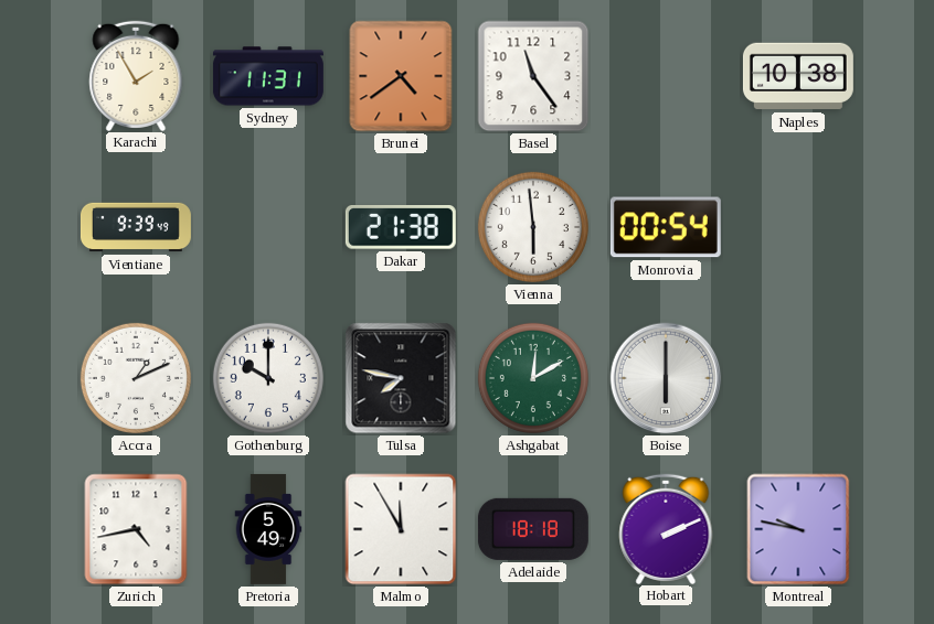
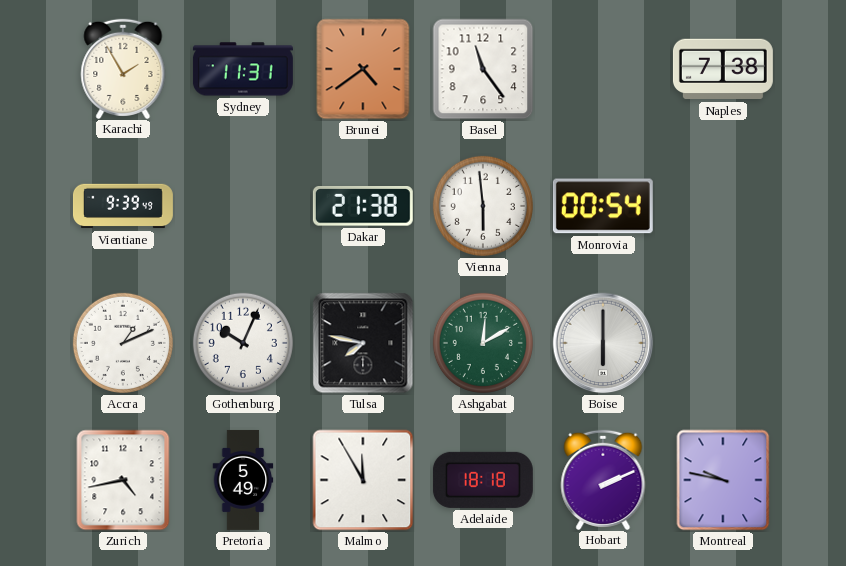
Naples: 10:38 -> 7:38
Gothenburg: 10:00 -> 10:04
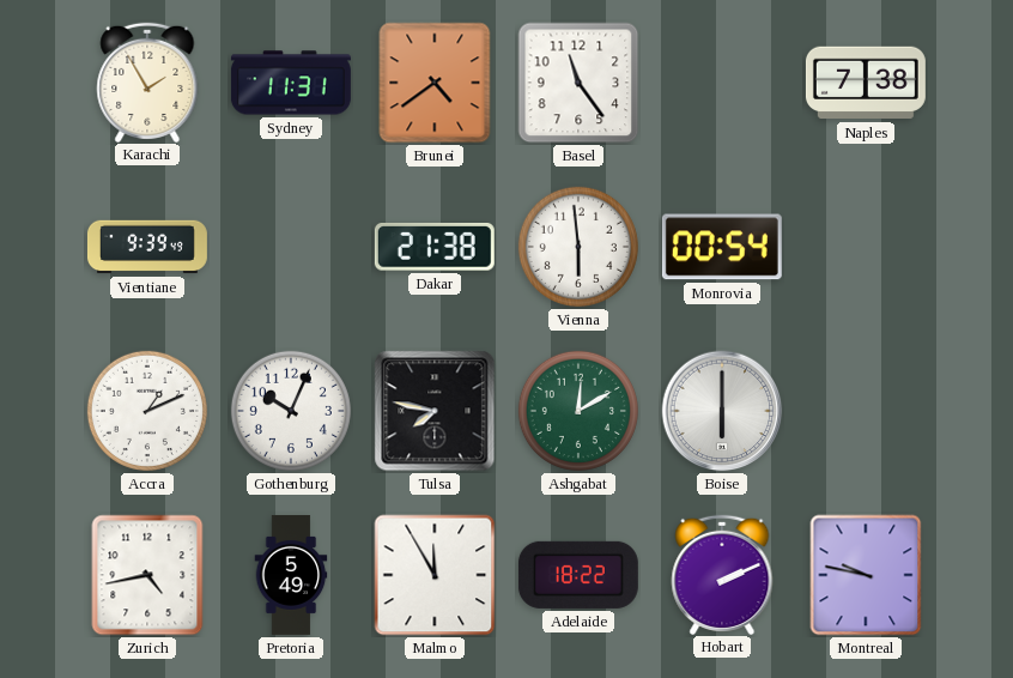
Adelaide: 18:18 -> 18:22
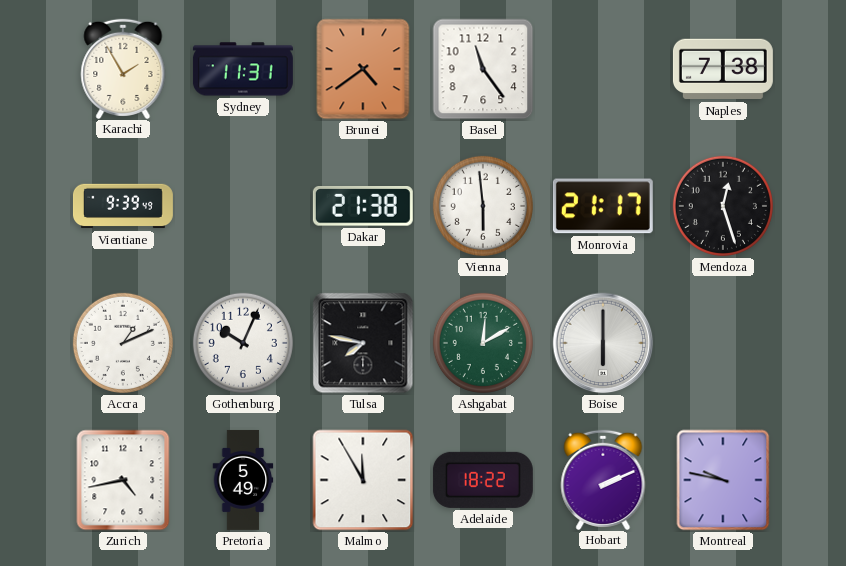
Monrovia: 00:54 -> 21:17
Mendoza: none -> 12:27
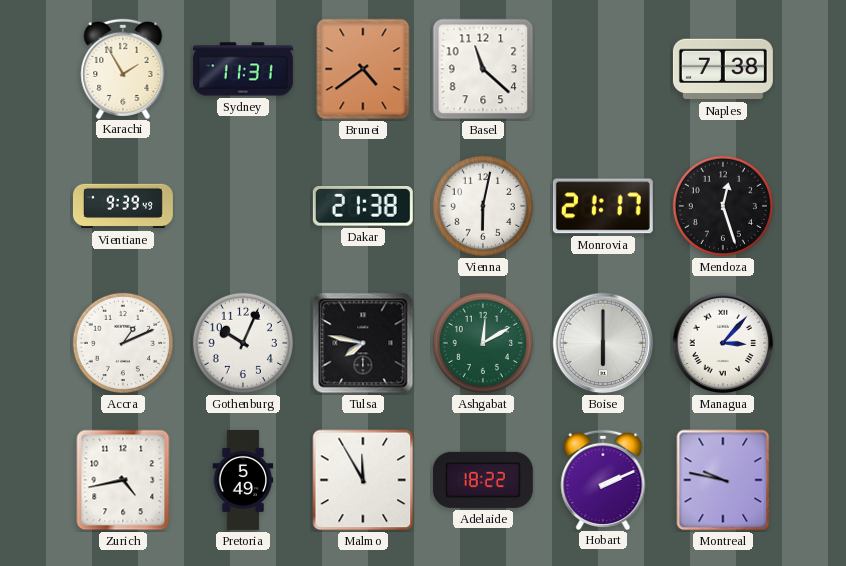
Basel: 11:24 -> 11:22
Vienna: 5:59 -> 6:02
Managua: none -> 3:07
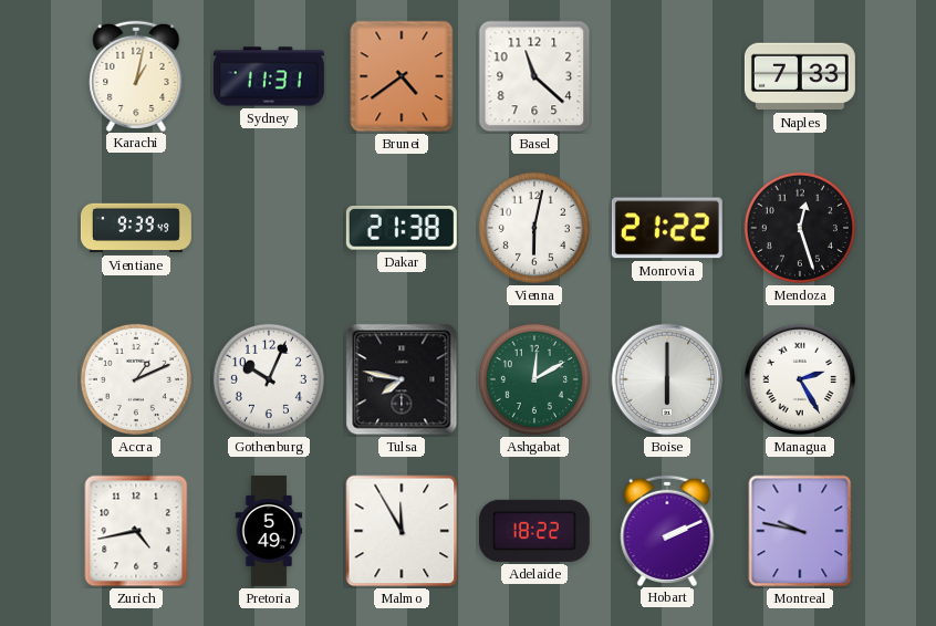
Karachi: 1:55 -> 1:02
Naples: 7:38 -> 7:33
Monrovia: 21:17 -> 21:22
Managua: 3:07 -> 2:25
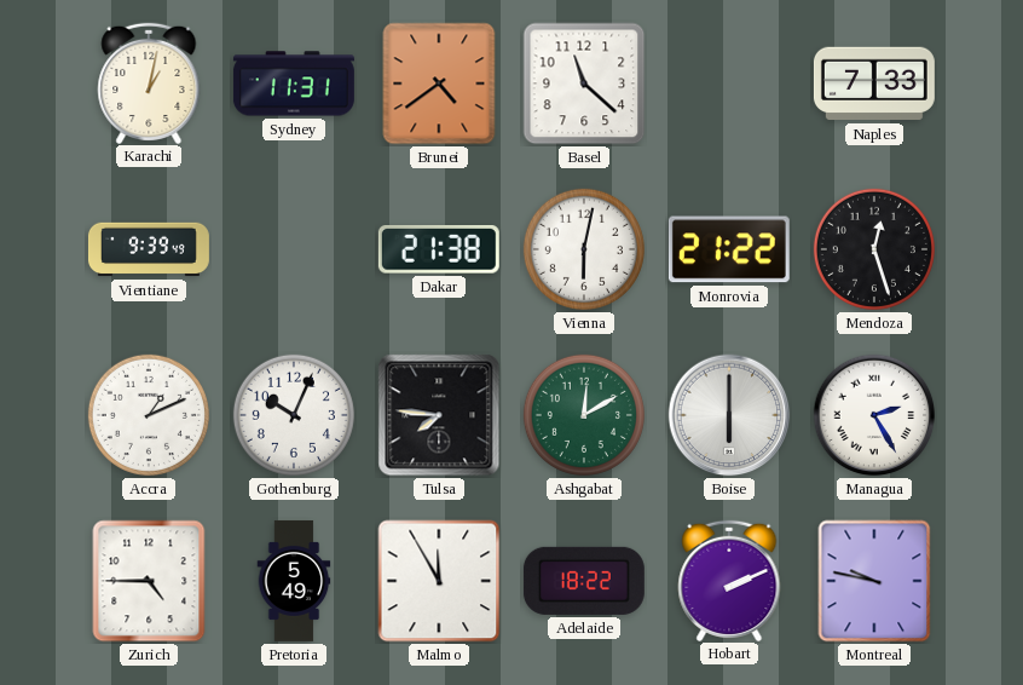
Tulsa: 7:47 -> 7:46
Zurich: 4:43 -> 4:45
